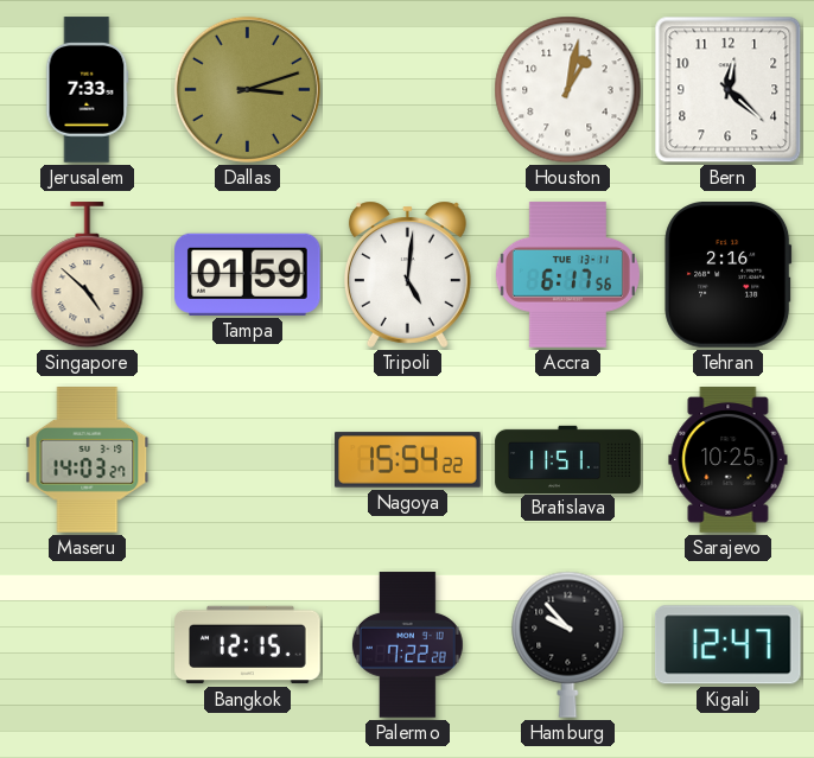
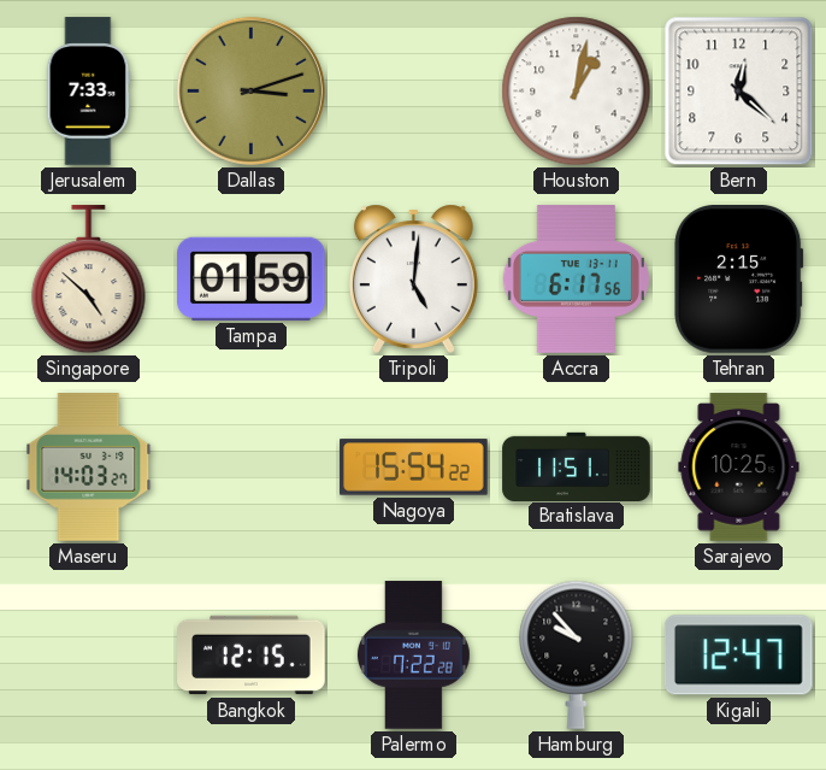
Tehran: 2:16 -> 2:15
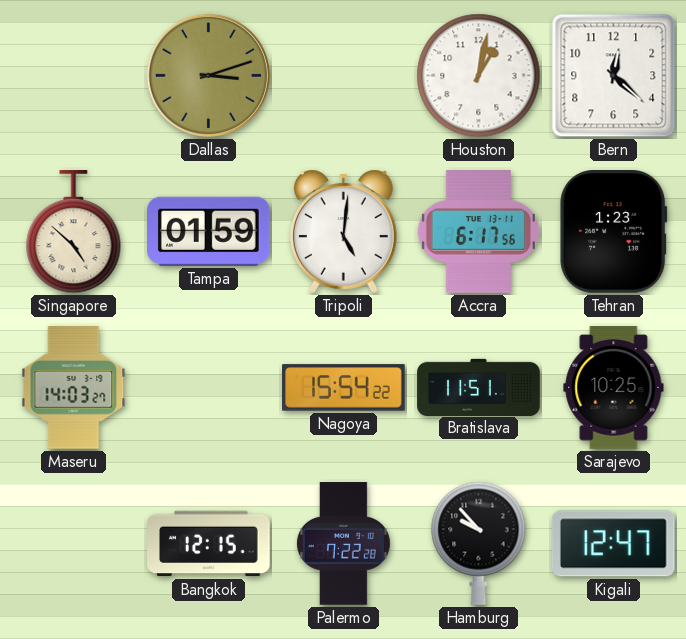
Jerusalem: 7:33 -> none
Tehran: 2:15 -> 1:23
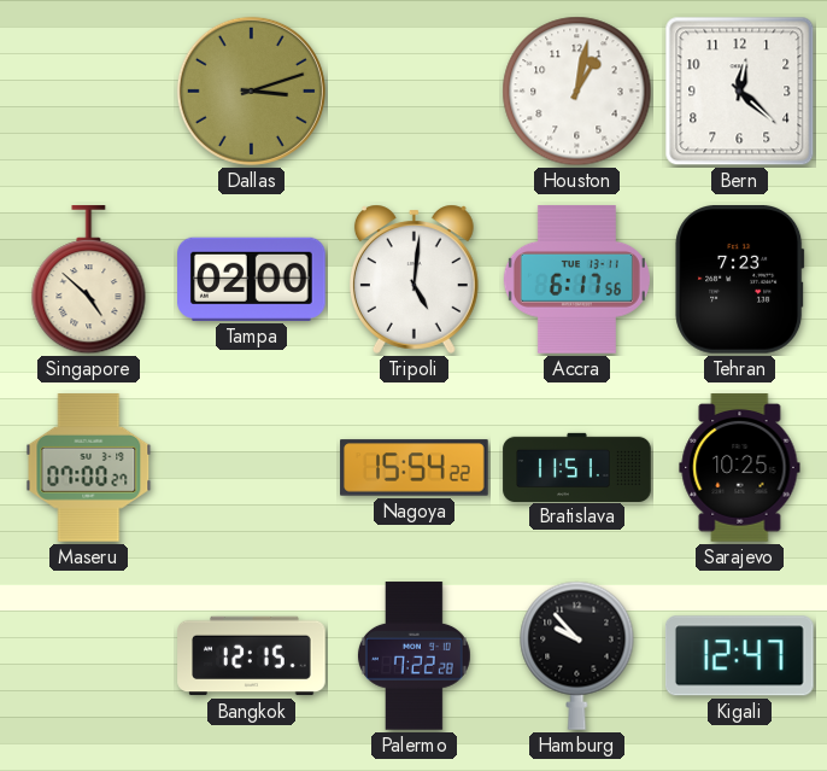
Tampa: 01:59 -> 02:00
Tehran: 1:23 -> 7:23
Maseru: 14:03 -> 07:00
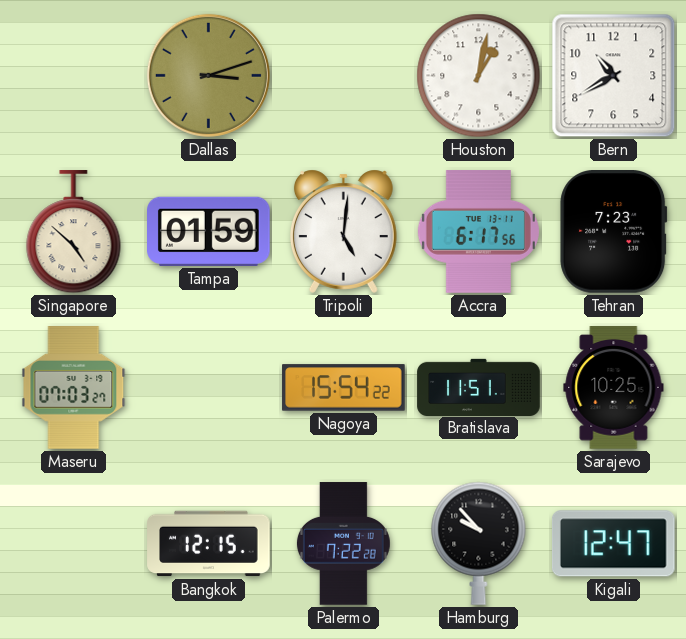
Bern: 12:22 -> 10:40
Tampa: 02:00 -> 01:59
Maseru: 07:00 -> 07:03
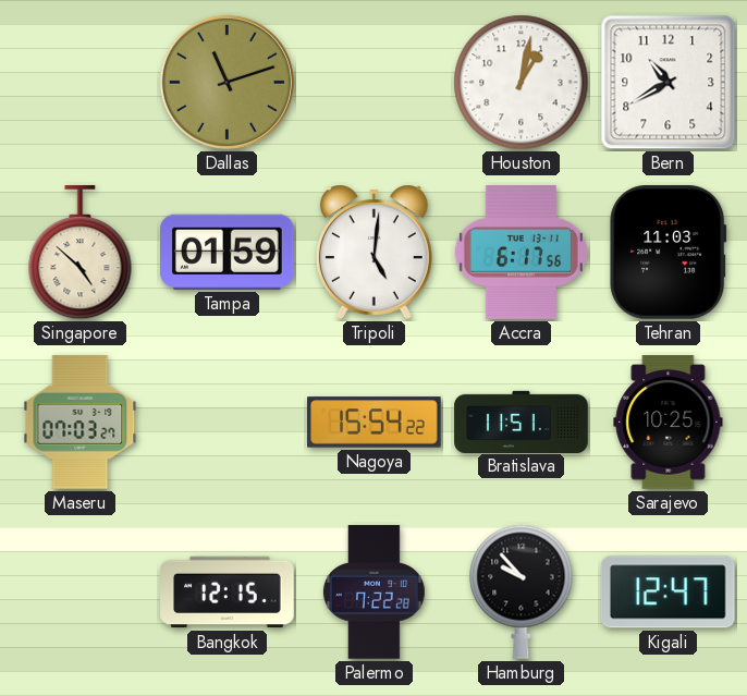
Dallas: 3:12 -> 11:12
Tehran: 7:23 -> 11:03
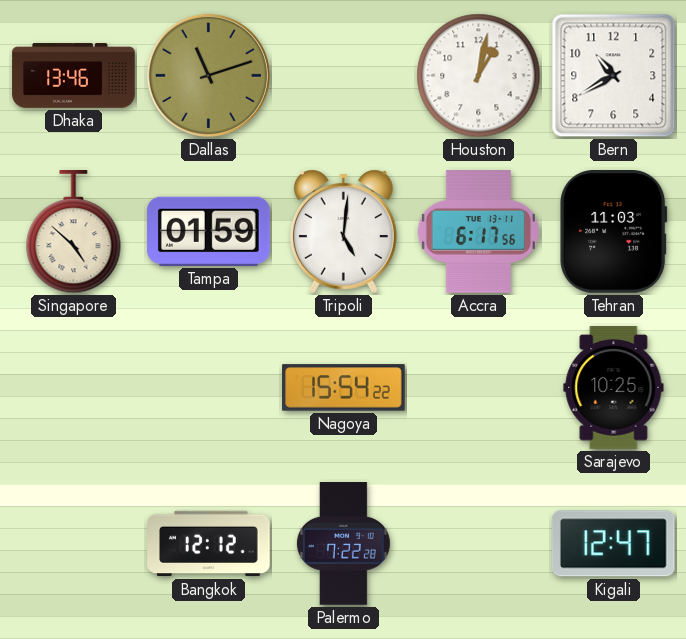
Dhaka: none -> 13:46
Maseru: 07:03 -> none
Bratislava: 11:51 -> none
Bangkok: 12:15 -> 12:12
Hamburg: 9:53 -> none
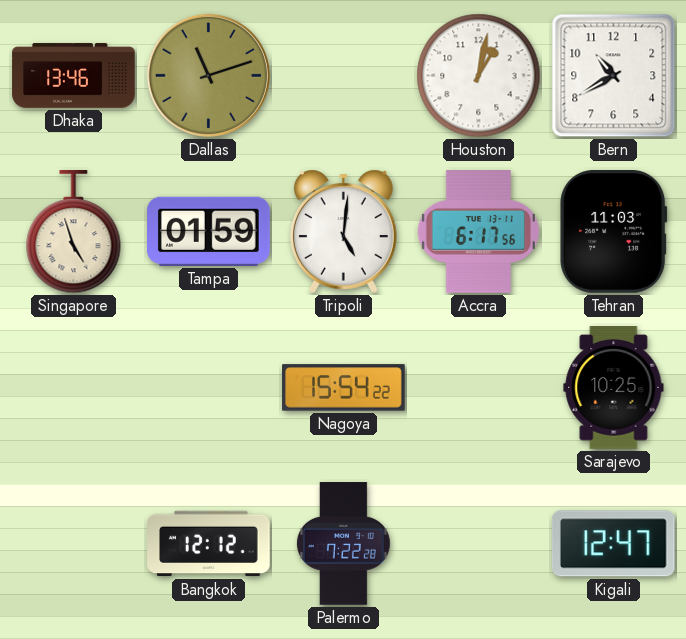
Singapore: 4:52 -> 4:57
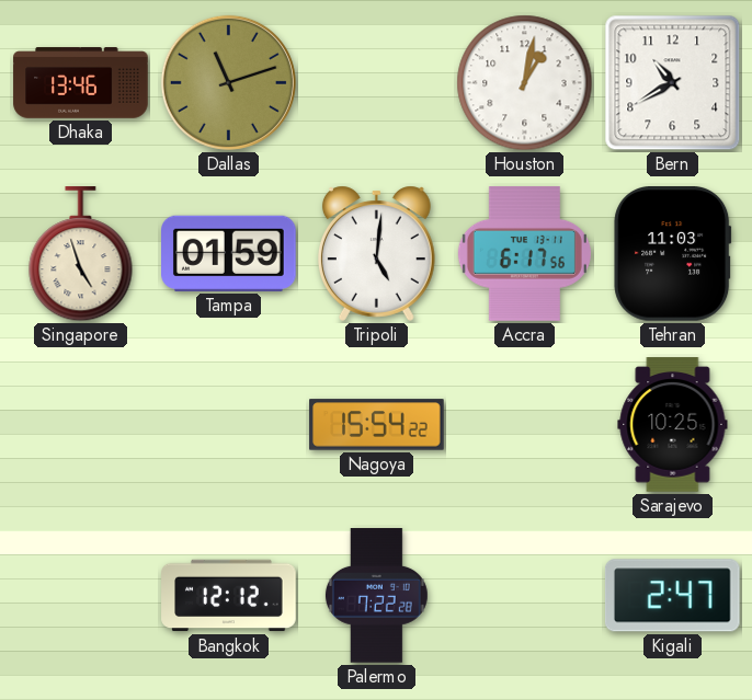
Kigali: 12:47 -> 2:47
